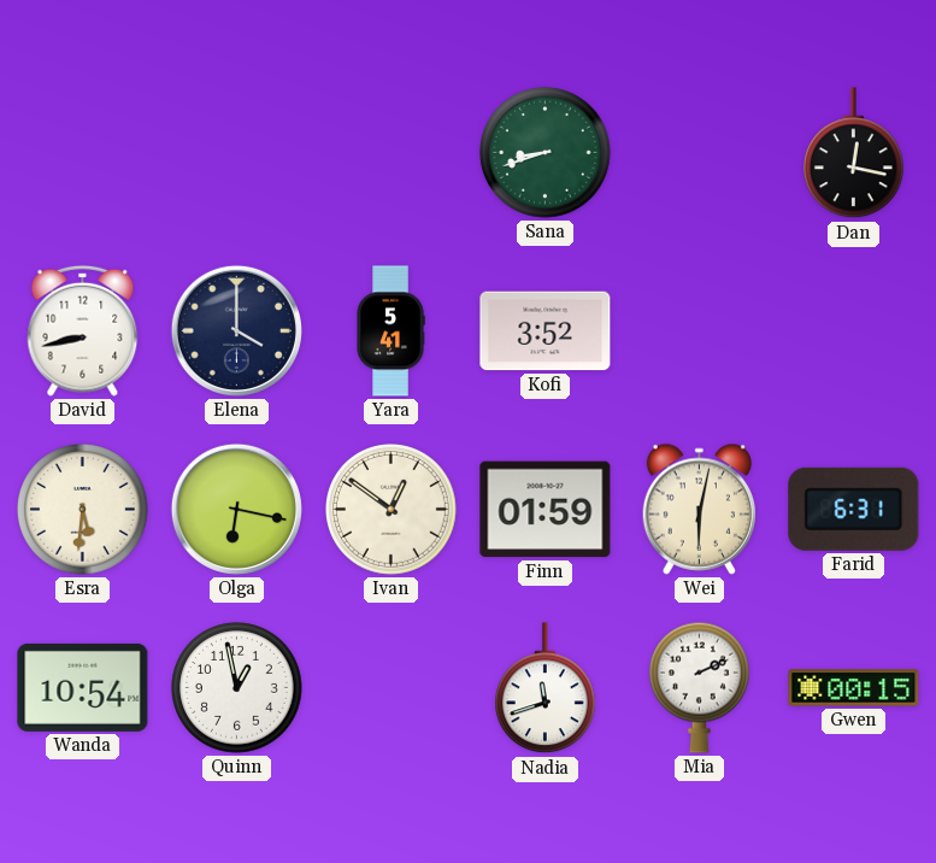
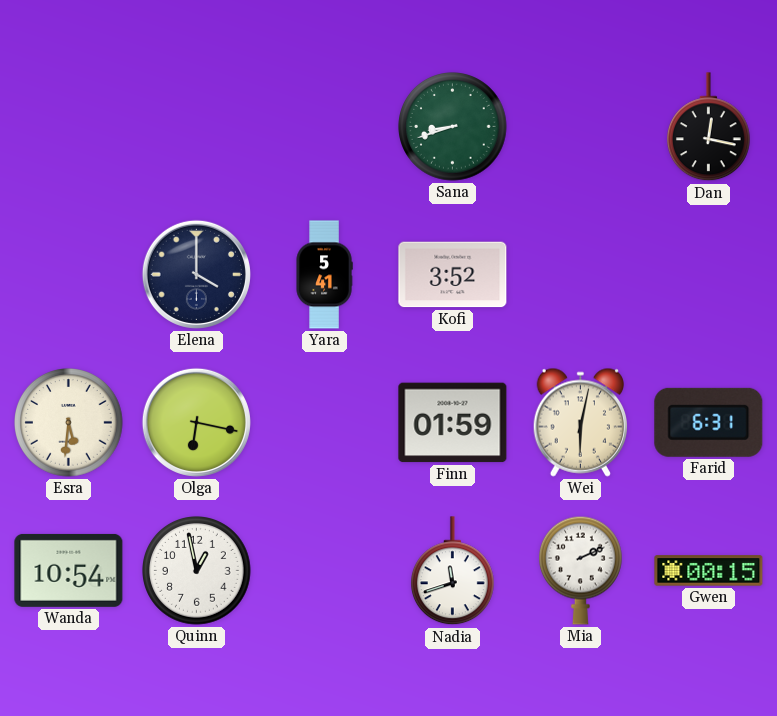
David: 8:43 -> none
Ivan: 12:51 -> none
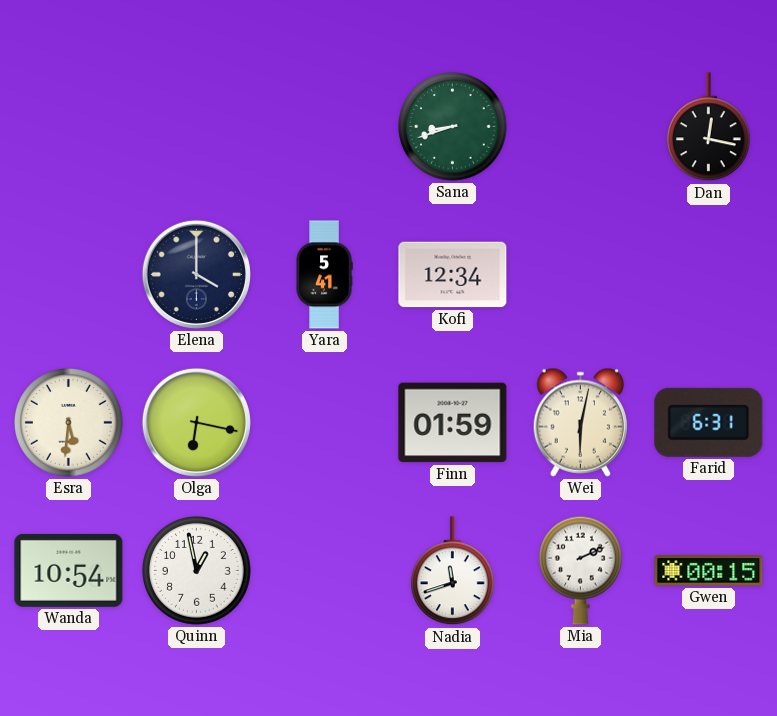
Kofi: 3:52 -> 12:34
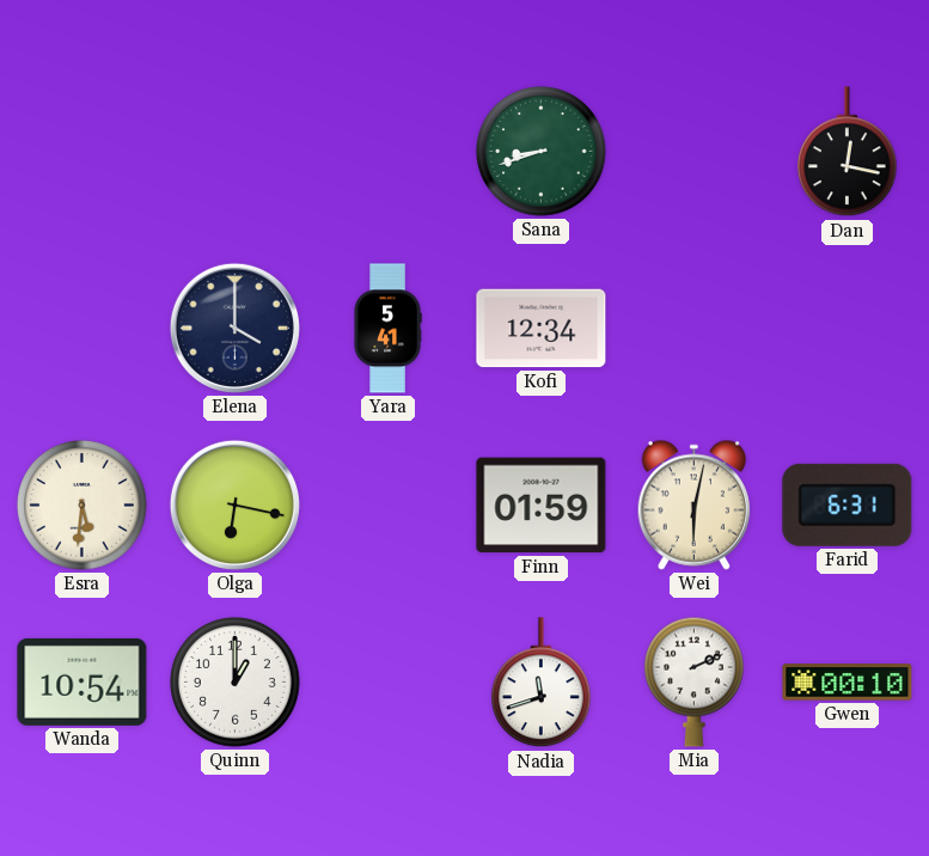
Quinn: 12:58 -> 1:00
Gwen: 00:15 -> 00:10
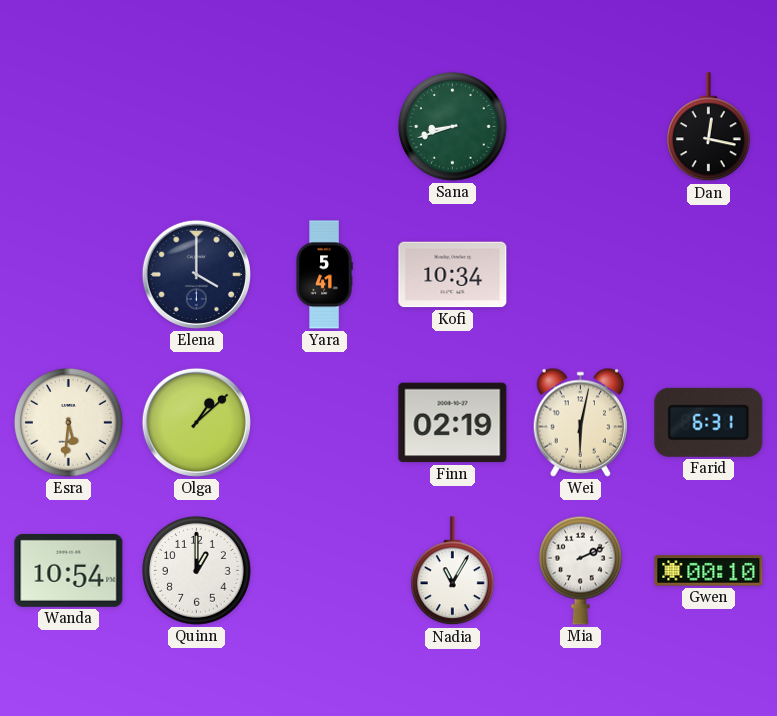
Kofi: 12:34 -> 10:34
Olga: 6:17 -> 1:08
Finn: 01:59 -> 02:19
Nadia: 11:42 -> 11:05
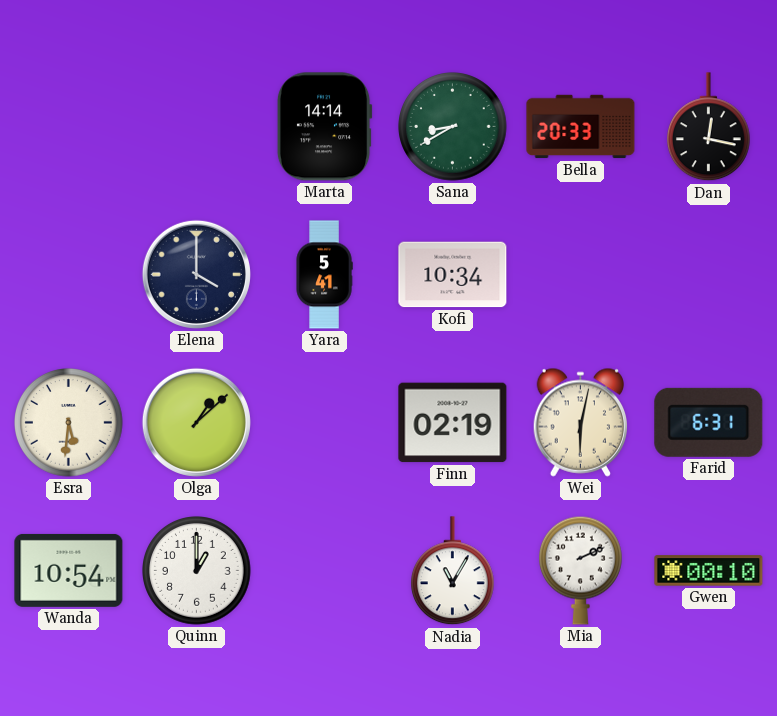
Marta: none -> 14:14
Sana: 8:42 -> 8:40
Bella: none -> 20:33
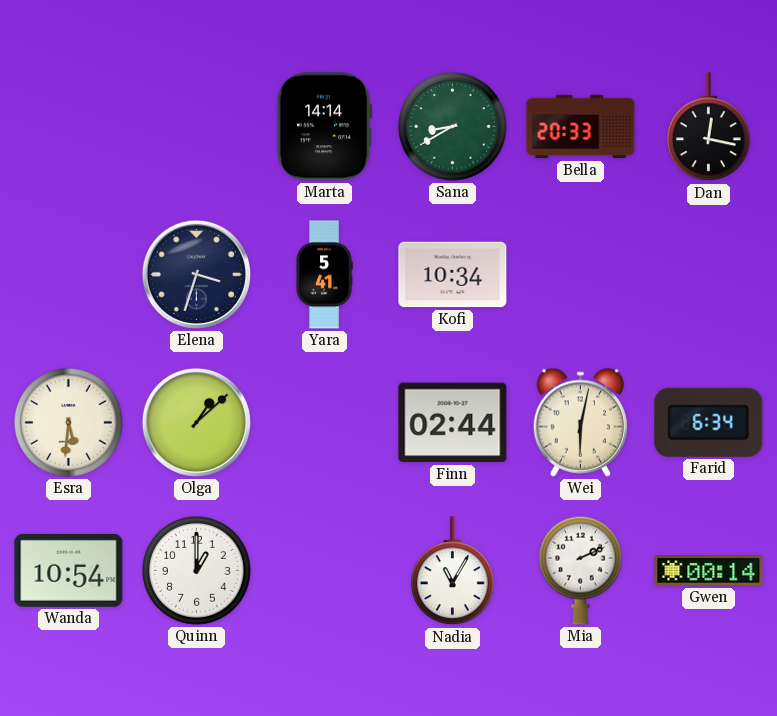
Elena: 4:00 -> 3:33
Finn: 02:19 -> 02:44
Farid: 6:31 -> 6:34
Gwen: 00:10 -> 00:14
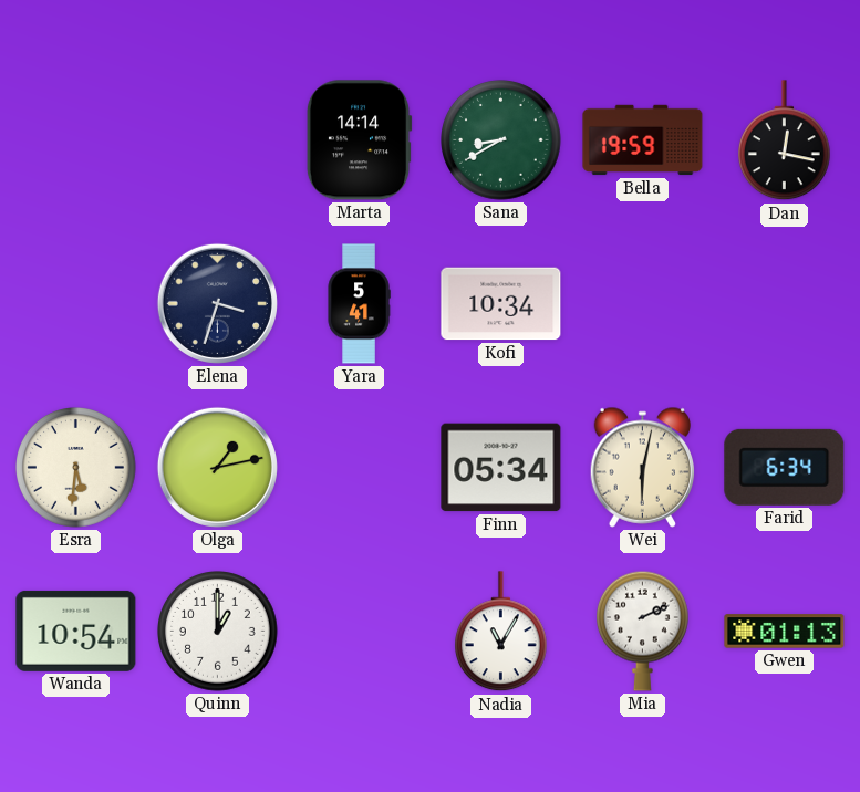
Bella: 20:33 -> 19:59
Olga: 1:08 -> 1:13
Finn: 02:44 -> 05:34
Gwen: 00:14 -> 01:13
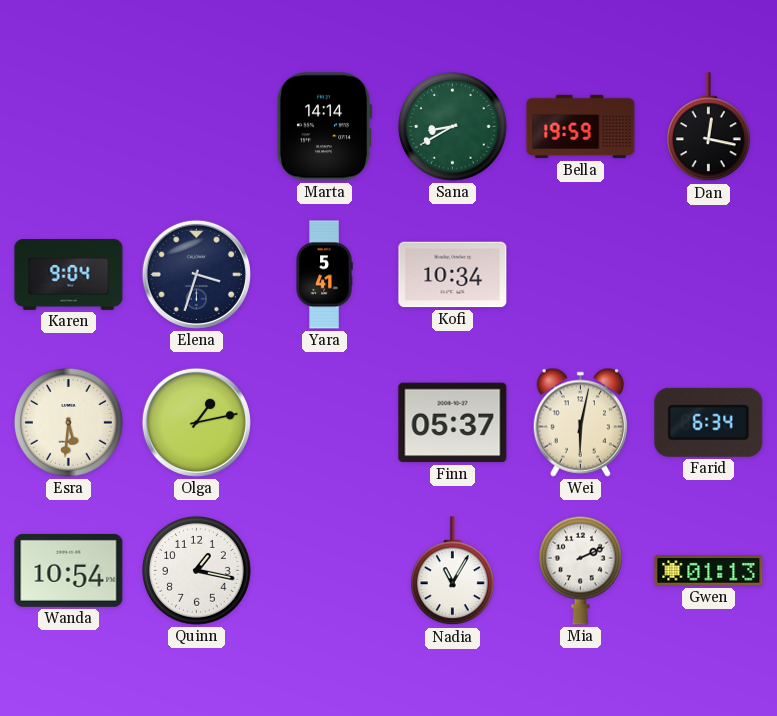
Karen: none -> 9:04
Finn: 05:34 -> 05:37
Quinn: 1:00 -> 1:17
